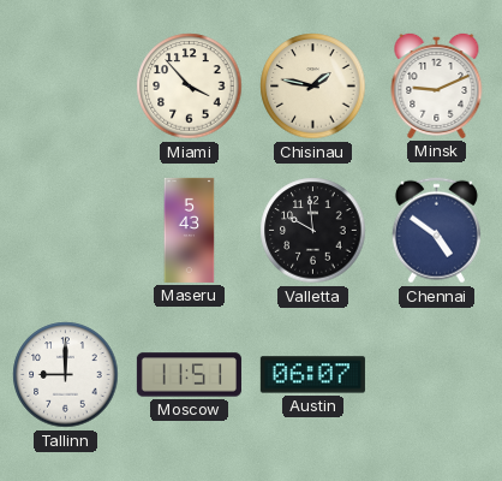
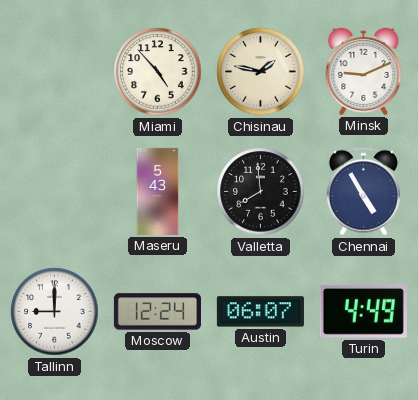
Miami: 3:53 -> 4:53
Valletta: 9:59 -> 7:59
Chennai: 4:51 -> 4:55
Moscow: 11:51 -> 12:24
Turin: none -> 4:49
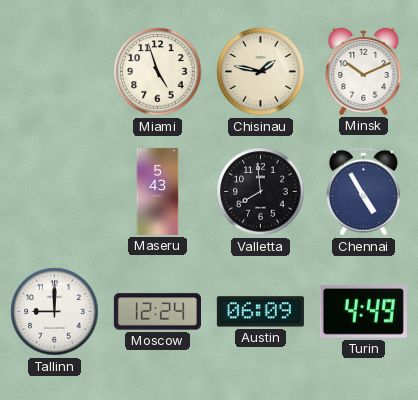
Miami: 4:53 -> 4:57
Minsk: 9:11 -> 10:11
Austin: 06:07 -> 06:09
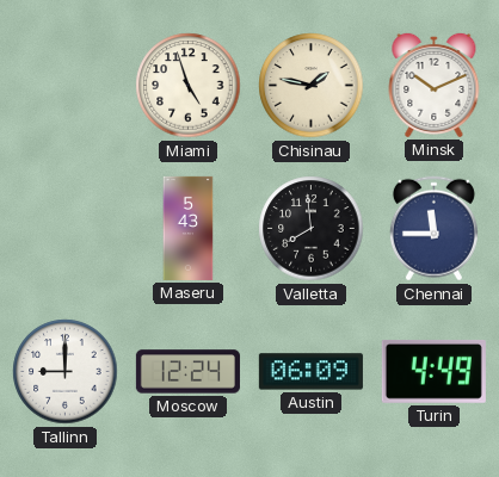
Chennai: 4:55 -> 11:45
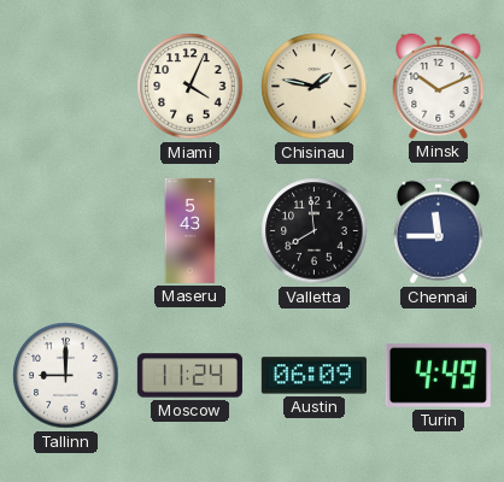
Miami: 4:57 -> 4:04
Moscow: 12:24 -> 11:24
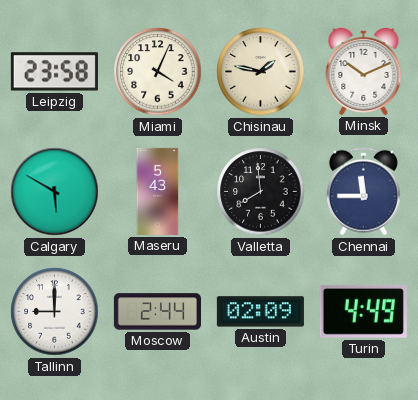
Leipzig: none -> 23:58
Calgary: none -> 5:50
Moscow: 11:24 -> 2:44
Austin: 06:09 -> 02:09
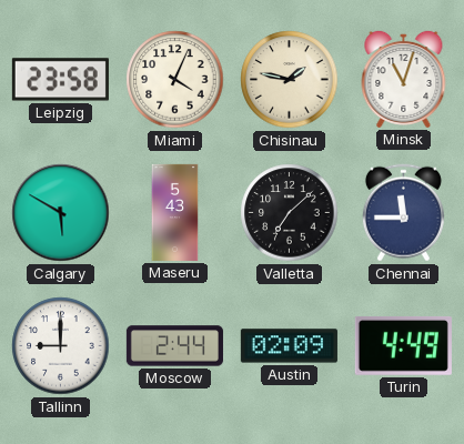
Minsk: 10:11 -> 11:03
Valletta: 7:59 -> 7:08
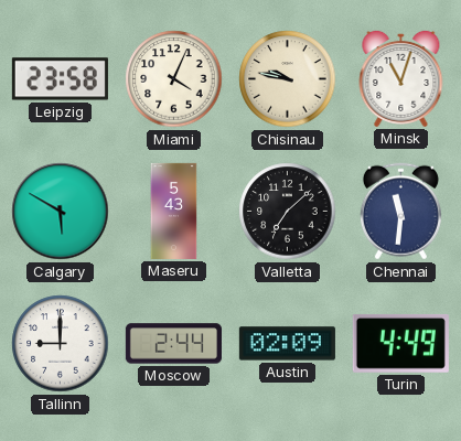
Chisinau: 1:47 -> 9:47
Chennai: 11:45 -> 11:31
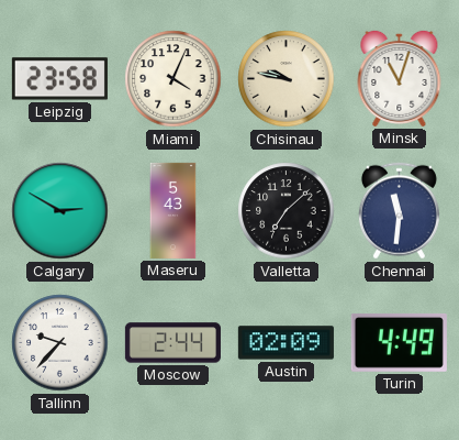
Calgary: 5:50 -> 2:50
Tallinn: 9:00 -> 9:37
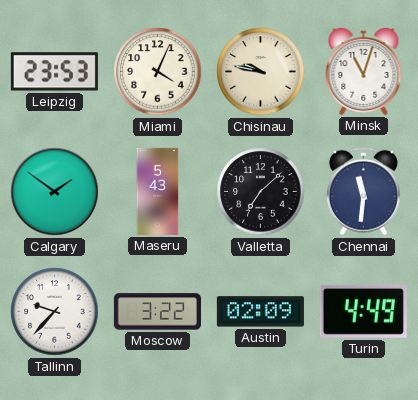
Leipzig: 23:58 -> 23:53
Calgary: 2:50 -> 1:51
Moscow: 2:44 -> 3:22
